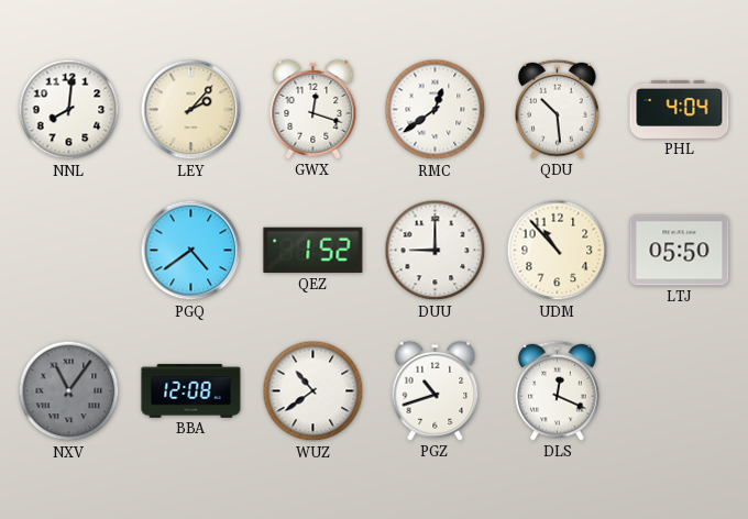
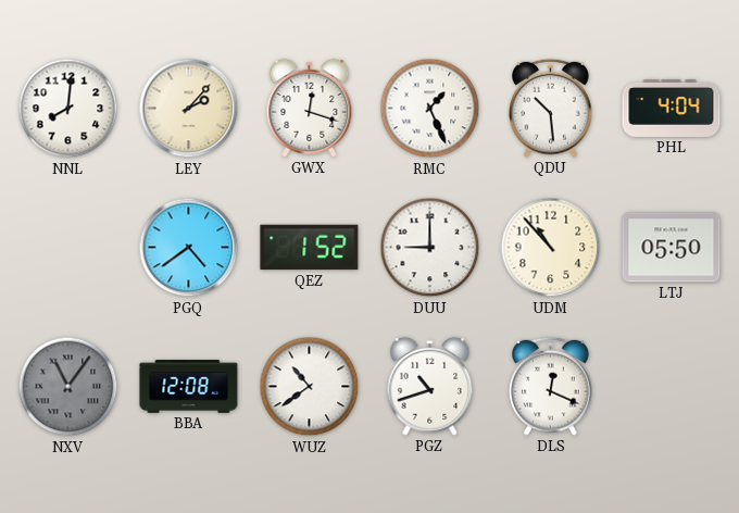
RMC: 12:39 -> 1:26
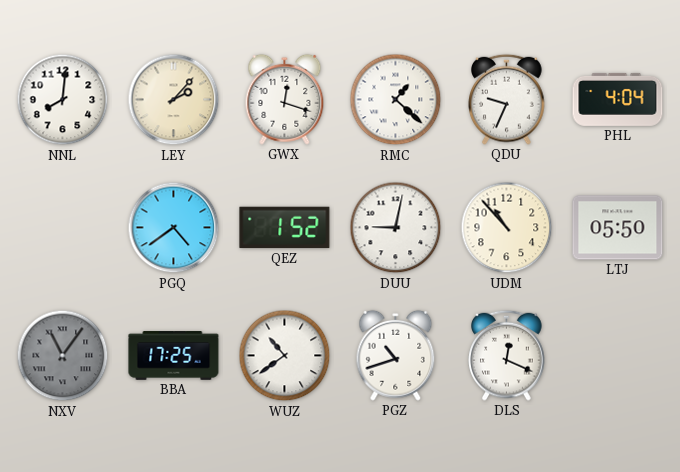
RMC: 1:26 -> 1:22
QDU: 10:29 -> 9:34
DUU: 9:00 -> 9:02
BBA: 12:08 -> 17:25
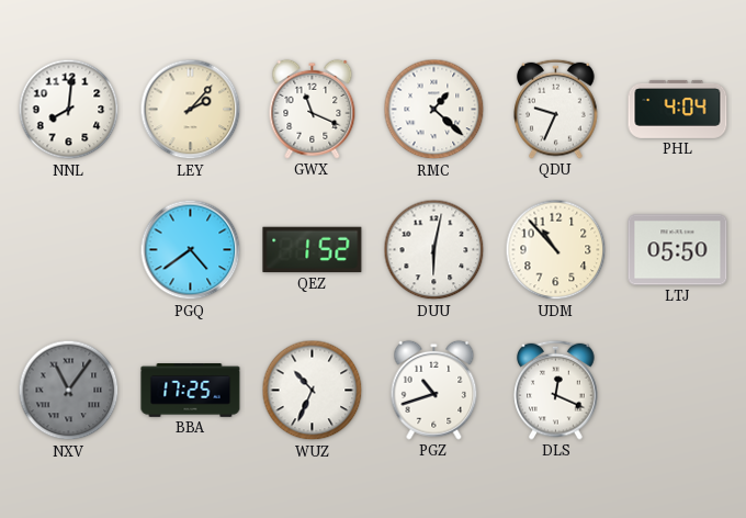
GWX: 12:18 -> 11:19
DUU: 9:02 -> 6:02
WUZ: 10:39 -> 10:34
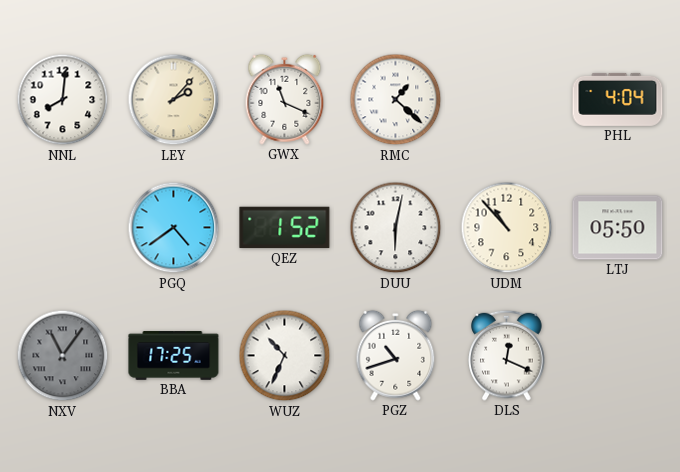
QDU: 9:34 -> none
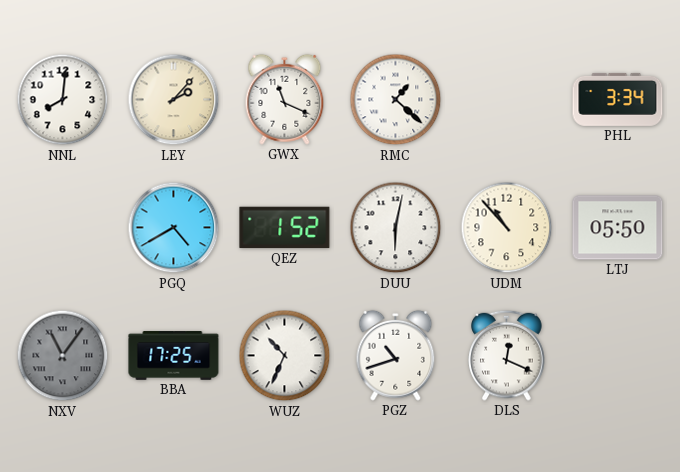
PHL: 4:04 -> 3:34
PGQ: 4:39 -> 4:40
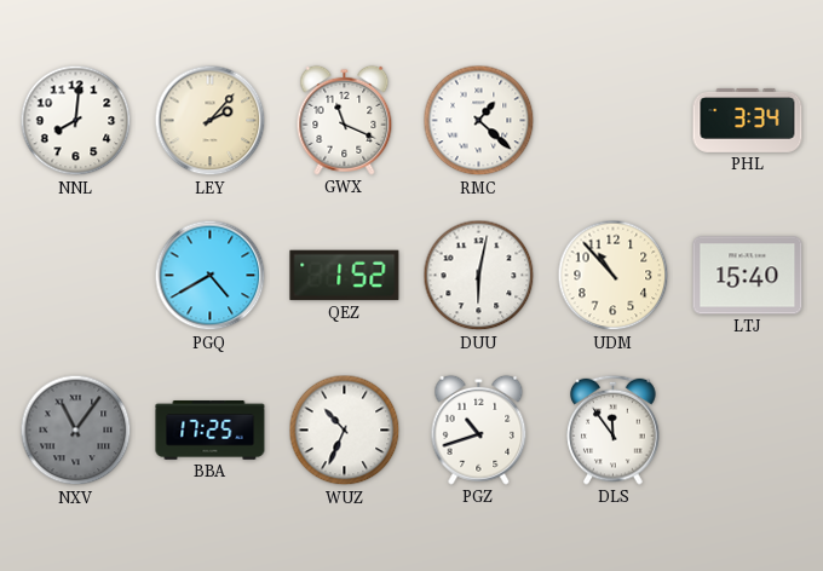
LTJ: 05:50 -> 15:40
DLS: 12:19 -> 11:54
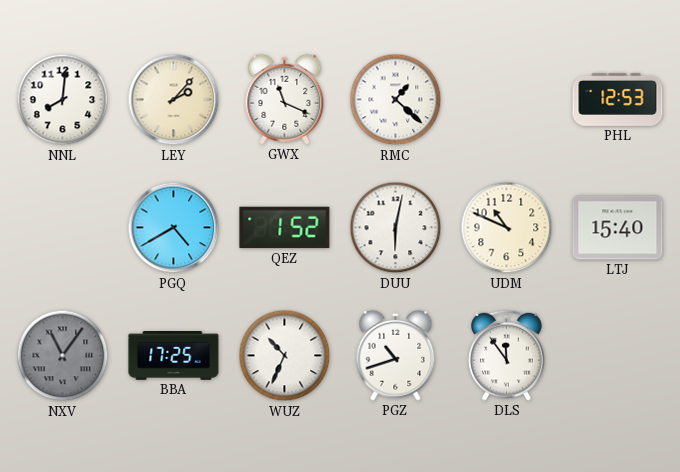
PHL: 3:34 -> 12:53
UDM: 10:53 -> 10:49
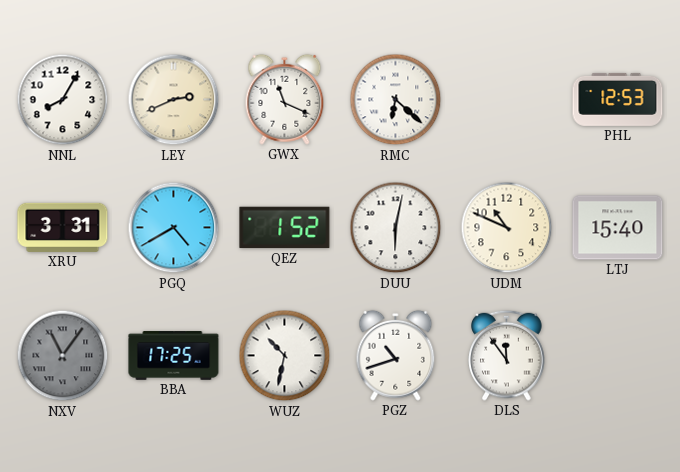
NNL: 8:01 -> 8:05
LEY: 2:07 -> 2:41
RMC: 1:22 -> 6:22
XRU: none -> 3:31
WUZ: 10:34 -> 10:32
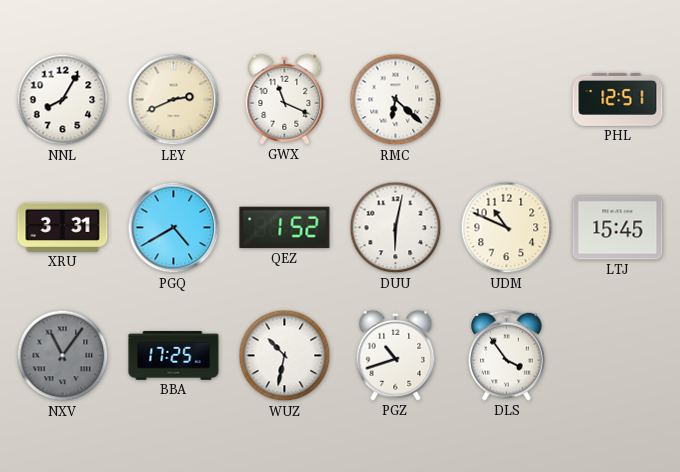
PHL: 12:53 -> 12:51
LTJ: 15:40 -> 15:45
DLS: 11:54 -> 3:54
